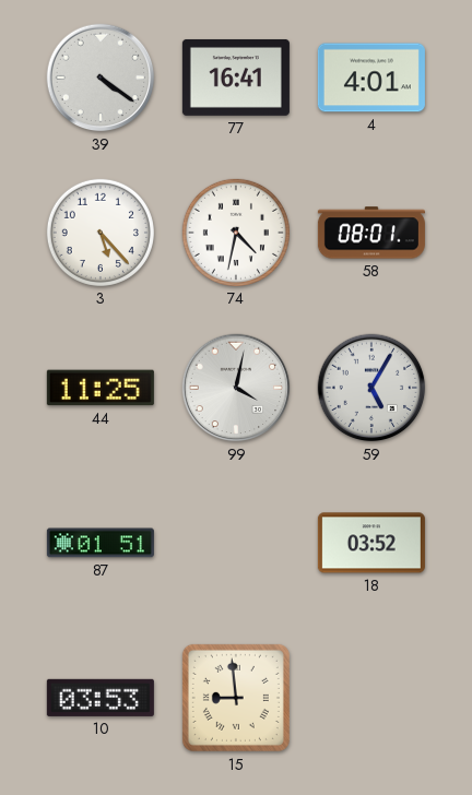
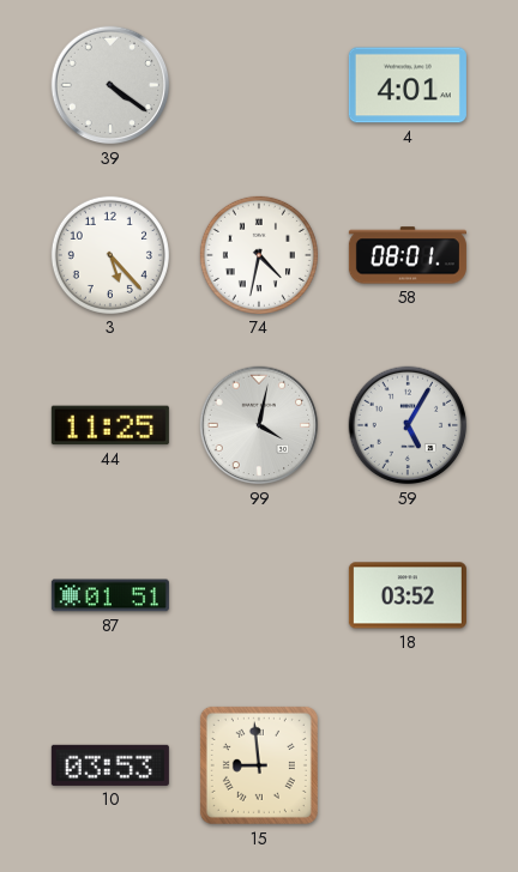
77: 16:41 -> none
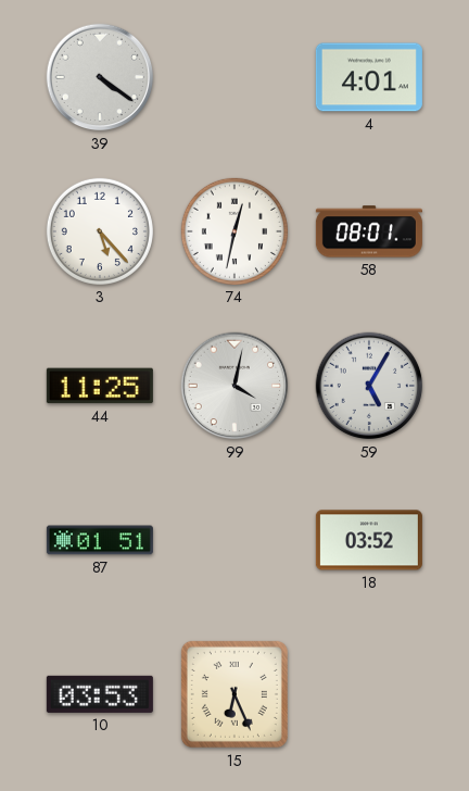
74: 4:32 -> 12:32
15: 8:59 -> 6:26
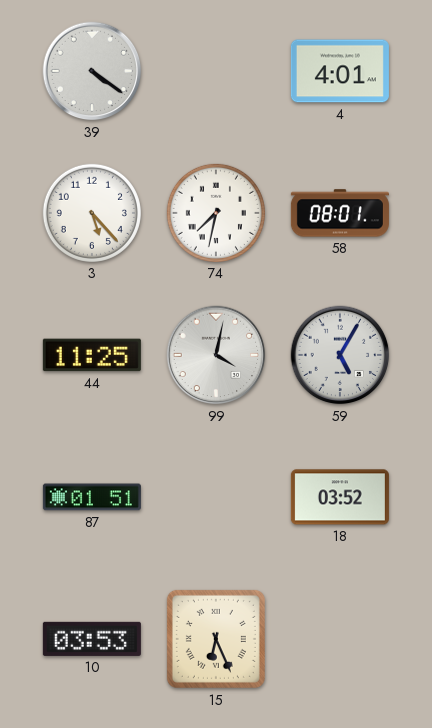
74: 12:32 -> 7:32
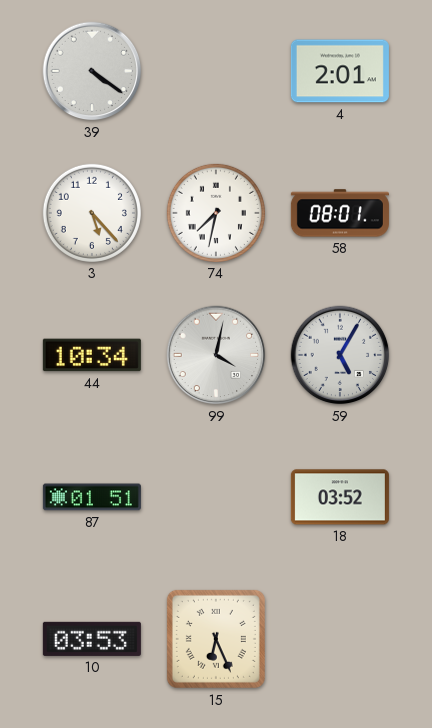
4: 4:01 -> 2:01
44: 11:25 -> 10:34
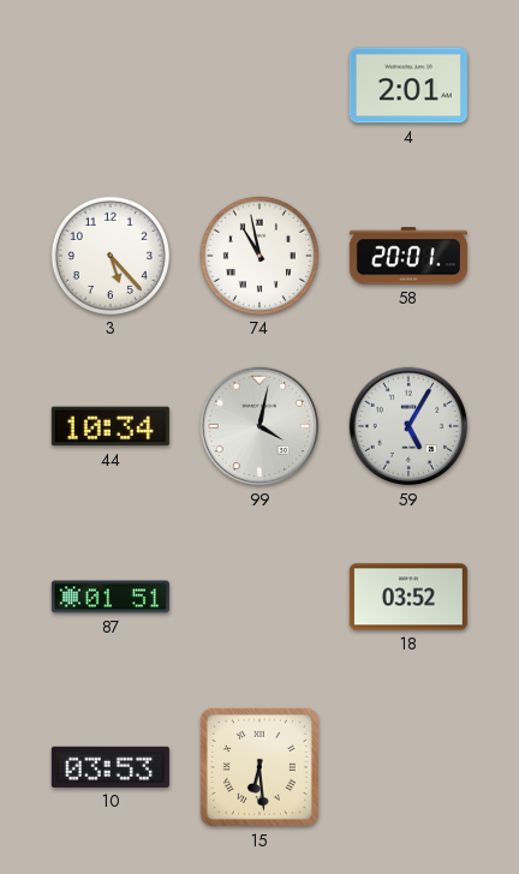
39: 4:21 -> none
74: 7:32 -> 10:58
58: 08:01 -> 20:01
15: 6:26 -> 6:29
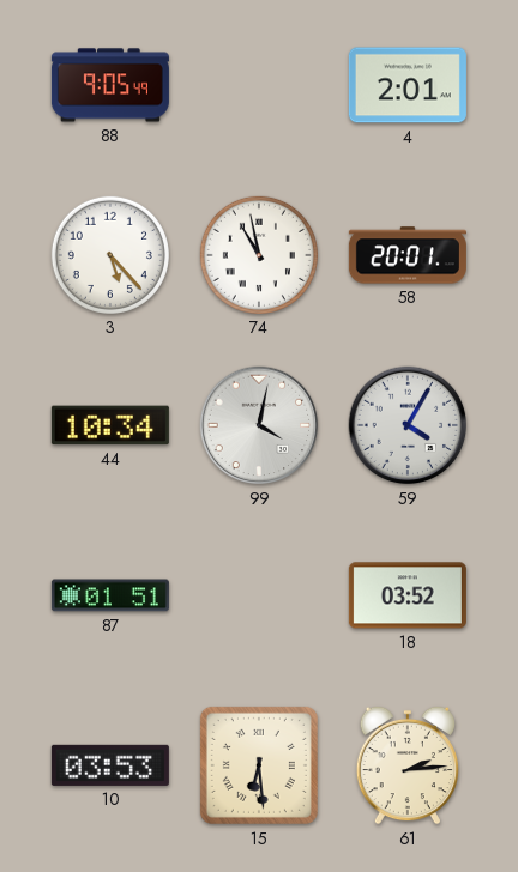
88: none -> 9:05
59: 5:05 -> 4:05
61: none -> 2:14
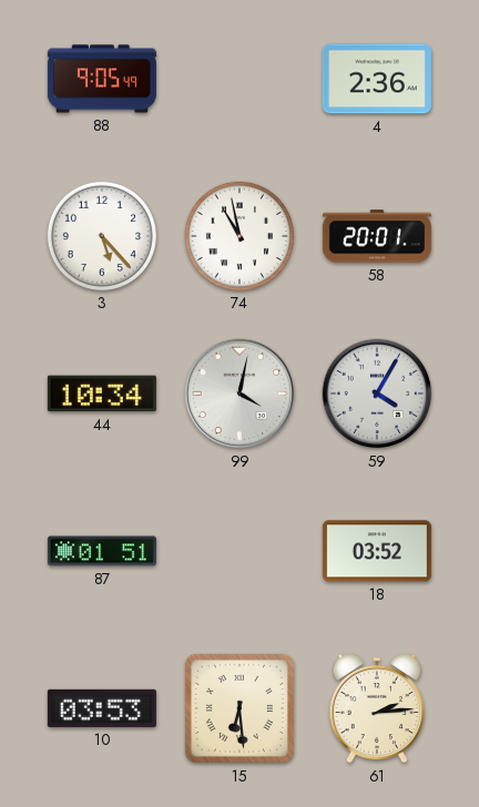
4: 2:01 -> 2:36
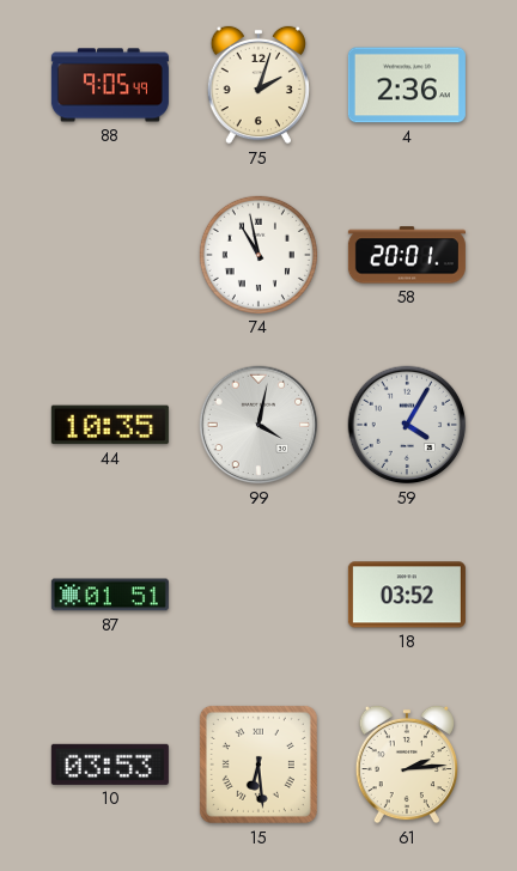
75: none -> 2:03
3: 5:23 -> none
44: 10:34 -> 10:35
